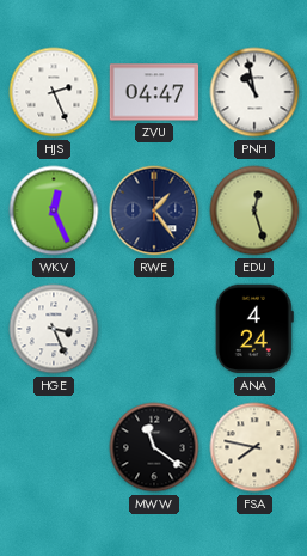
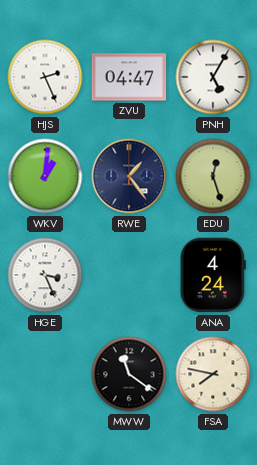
PNH: 10:58 -> 5:05
WKV: 12:26 -> 1:01
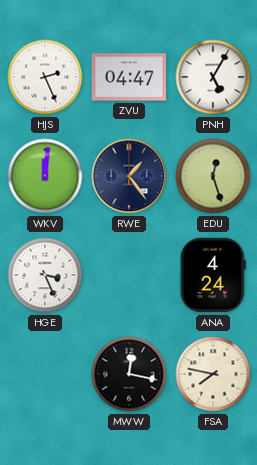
WKV: 1:01 -> 12:01
MWW: 11:21 -> 12:17
